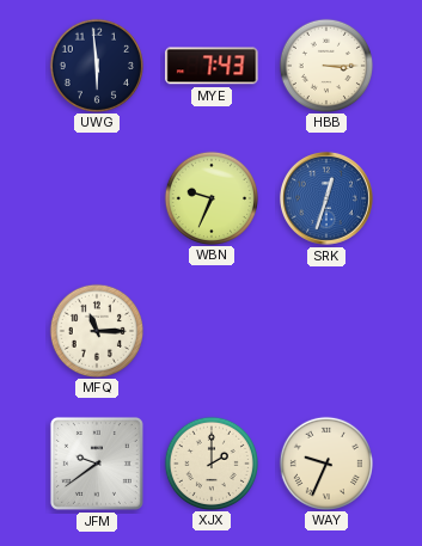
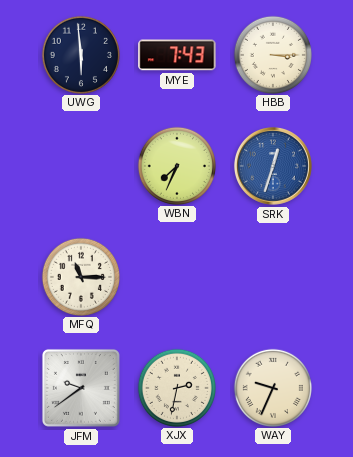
WBN: 9:34 -> 7:34
XJX: 2:00 -> 2:32
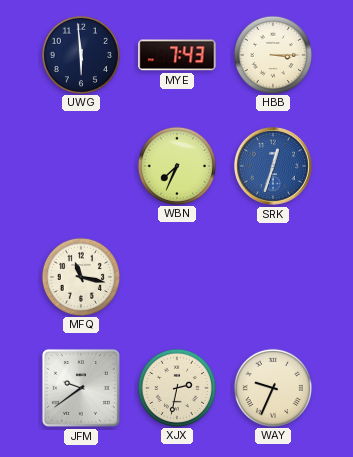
MFQ: 11:15 -> 11:17
